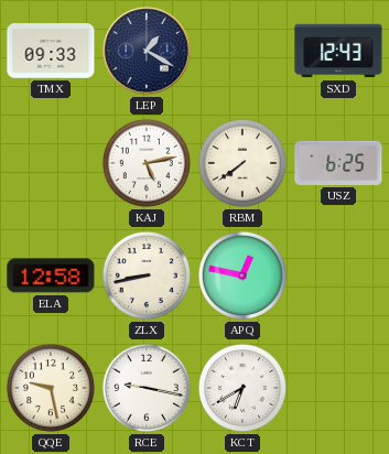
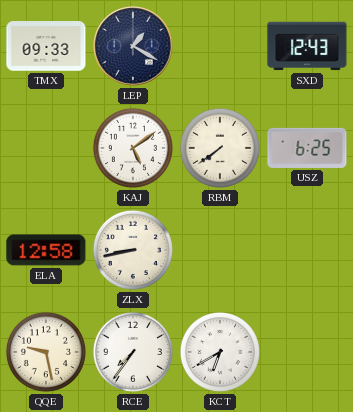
KAJ: 5:13 -> 5:09
APQ: 12:47 -> none
RCE: 9:17 -> 7:36
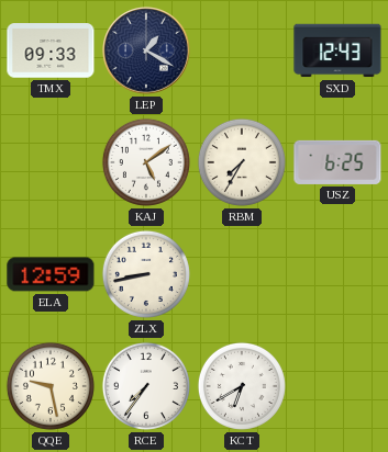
RBM: 7:39 -> 7:35
ELA: 12:58 -> 12:59
